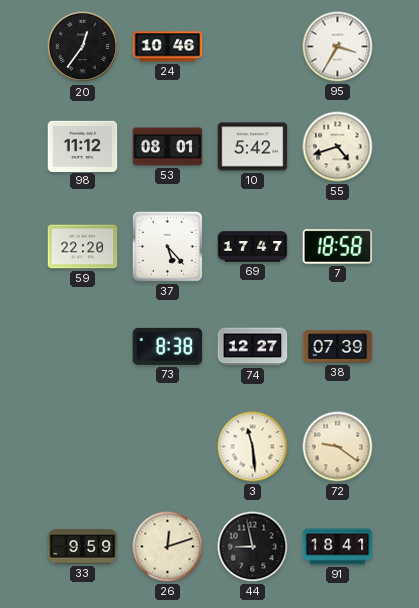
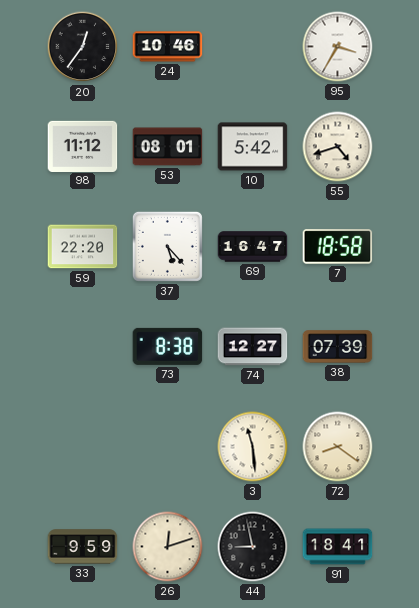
69: 17:47 -> 16:47
72: 9:21 -> 8:21
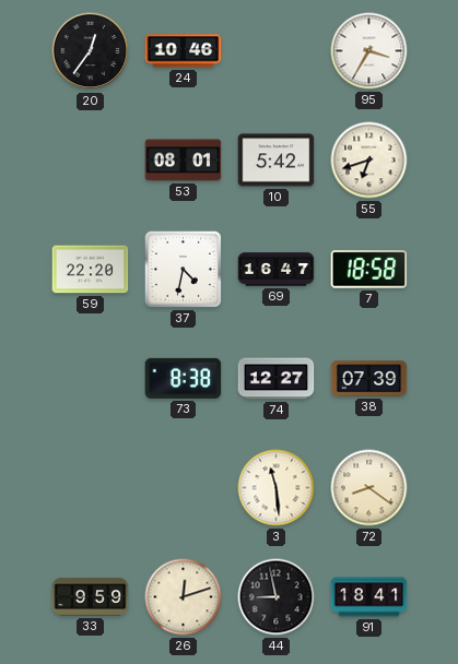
98: 11:12 -> none
55: 4:42 -> 6:42
37: 5:23 -> 4:32
